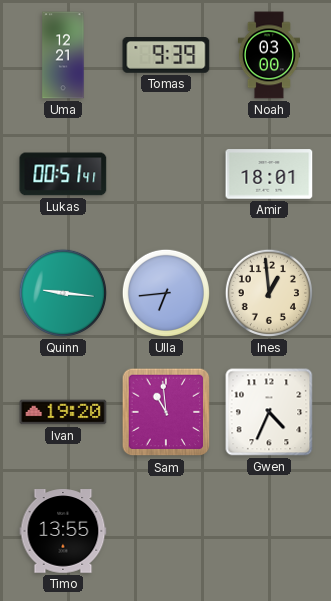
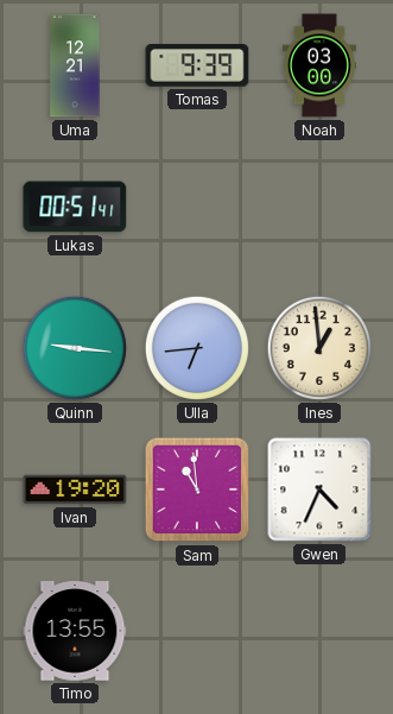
Amir: 18:01 -> none
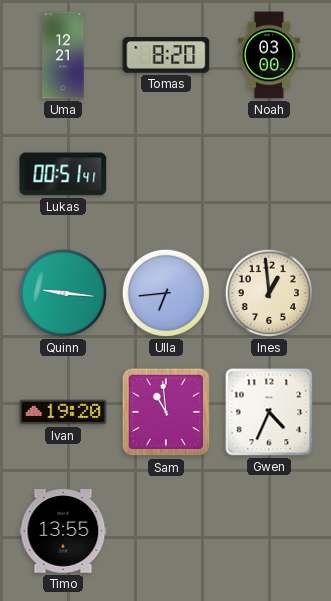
Tomas: 9:39 -> 8:20
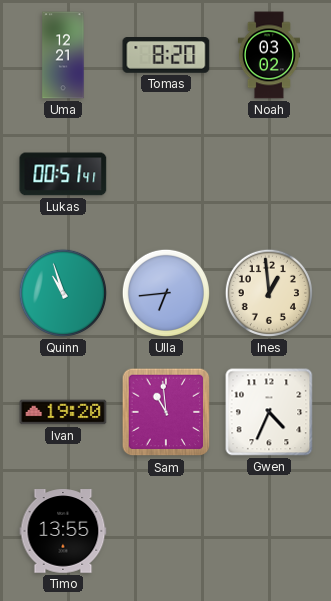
Noah: 03:00 -> 03:02
Quinn: 9:16 -> 10:57
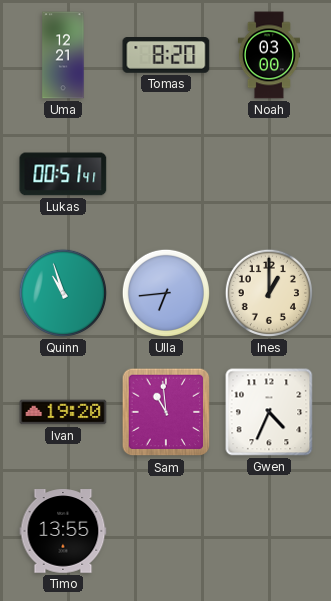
Noah: 03:02 -> 03:00
Ines: 12:59 -> 1:00
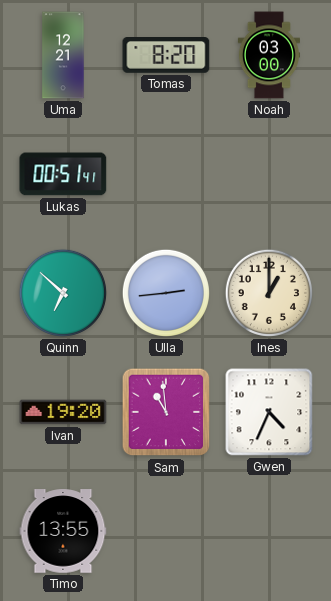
Quinn: 10:57 -> 6:52
Ulla: 6:44 -> 2:44
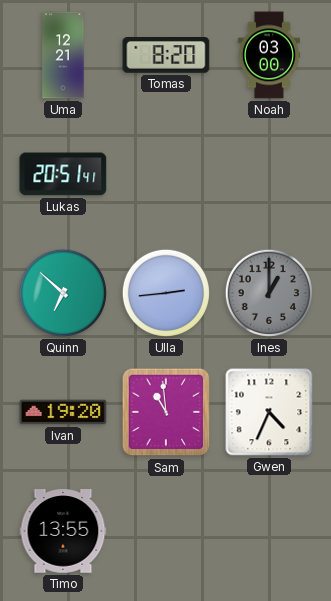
Lukas: 00:51 -> 20:51
Ines dial: cream -> grey
